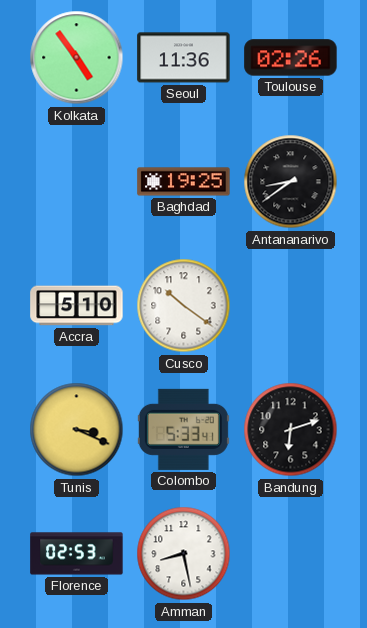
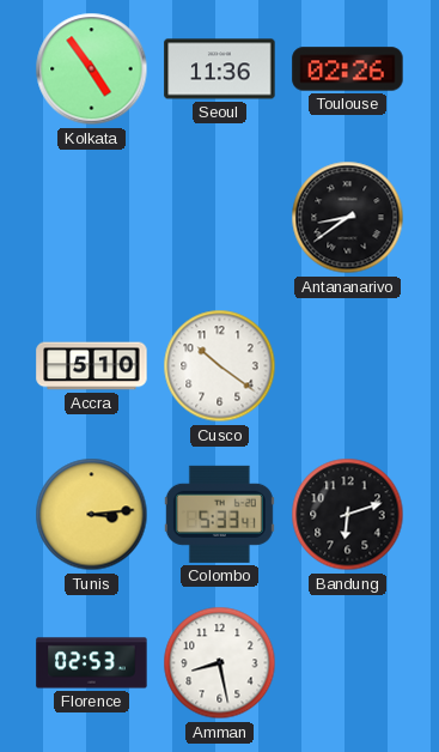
Baghdad: 19:25 -> none
Tunis: 3:19 -> 3:14
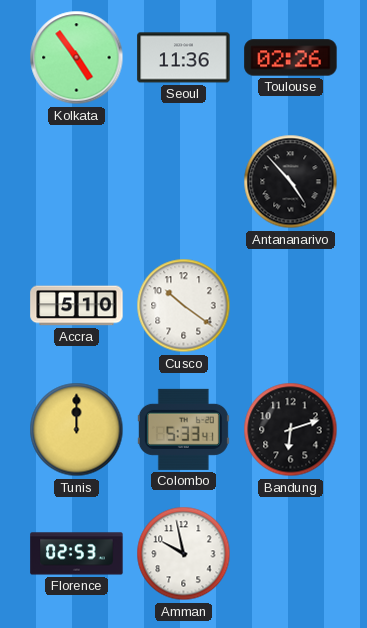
Antananarivo: 8:39 -> 4:53
Tunis: 3:14 -> 12:00
Amman: 8:28 -> 9:58
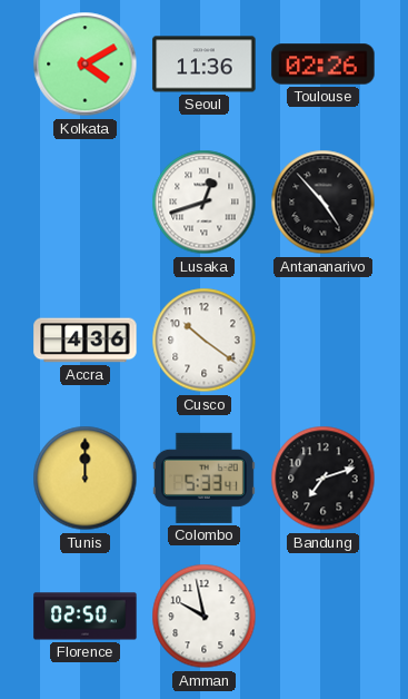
Kolkata: 4:54 -> 4:10
Lusaka: none -> 12:42
Accra: 5:10 -> 4:36
Bandung: 6:12 -> 7:12
Florence: 02:53 -> 02:50
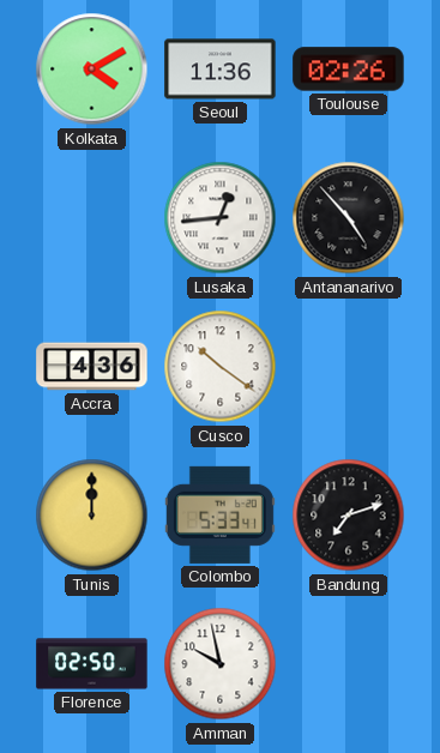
Lusaka: 12:42 -> 12:44
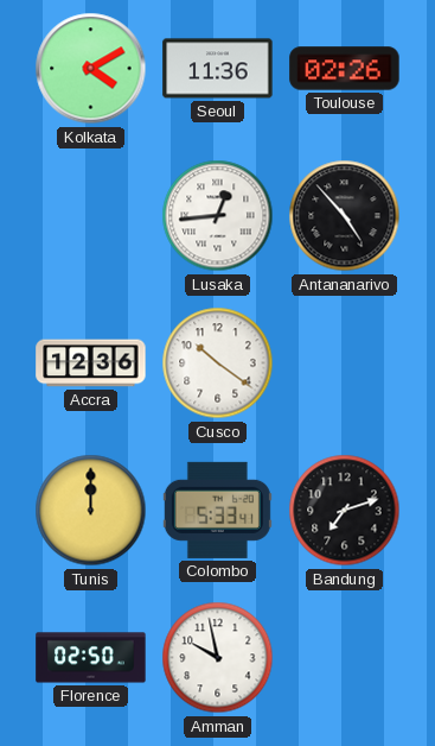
Accra: 4:36 -> 12:36
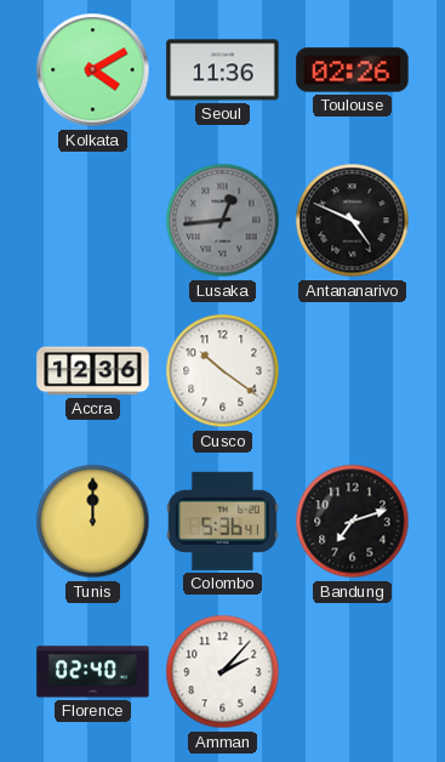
Lusaka dial: white -> grey
Antananarivo: 4:53 -> 4:49
Colombo: 5:33 -> 5:36
Florence: 02:50 -> 02:40
Amman: 9:58 -> 2:07
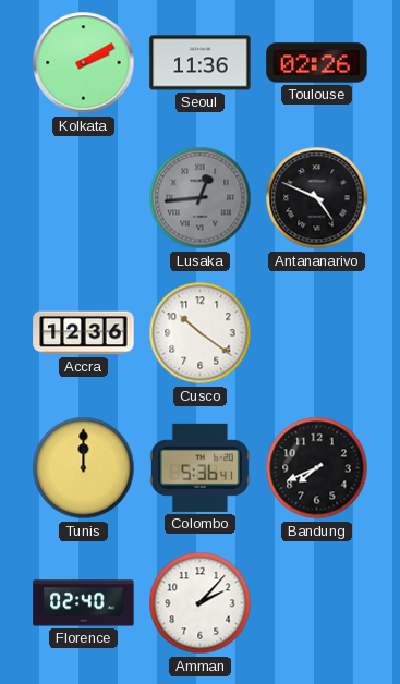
Kolkata: 4:10 -> 2:10
Bandung: 7:12 -> 7:41
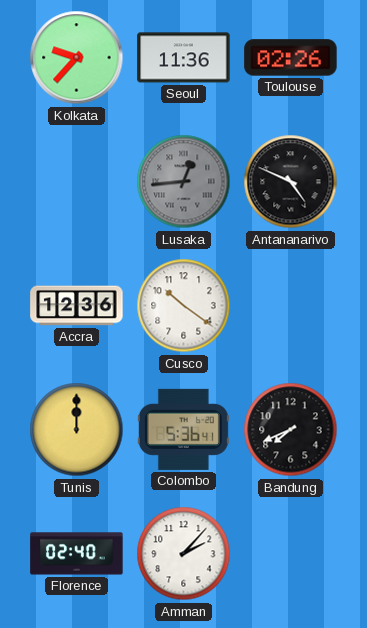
Kolkata: 2:10 -> 9:37
